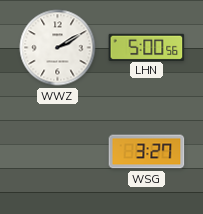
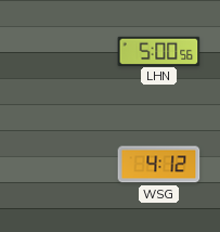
WWZ: 2:10 -> none
WSG: 3:27 -> 4:12
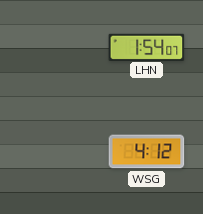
LHN: 5:00 -> 1:54
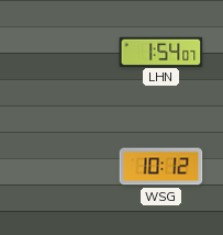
WSG: 4:12 -> 10:12
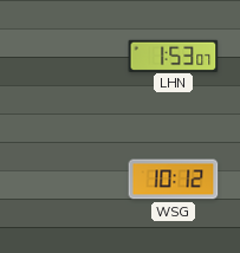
LHN: 1:54 -> 1:53
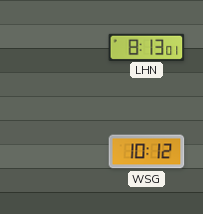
LHN: 1:53 -> 8:13
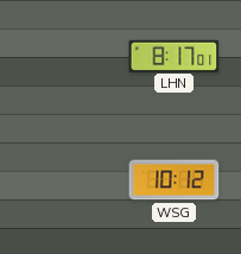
LHN: 8:13 -> 8:17
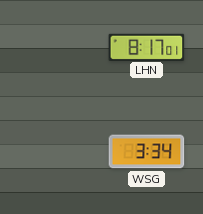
WSG: 10:12 -> 3:34
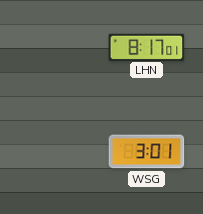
WSG: 3:34 -> 3:01
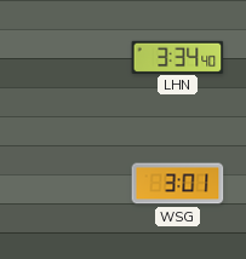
LHN: 8:17 -> 3:34
